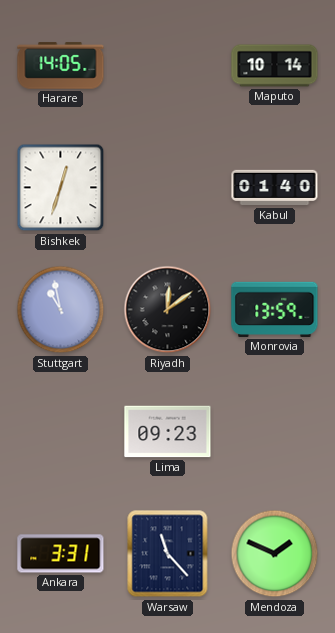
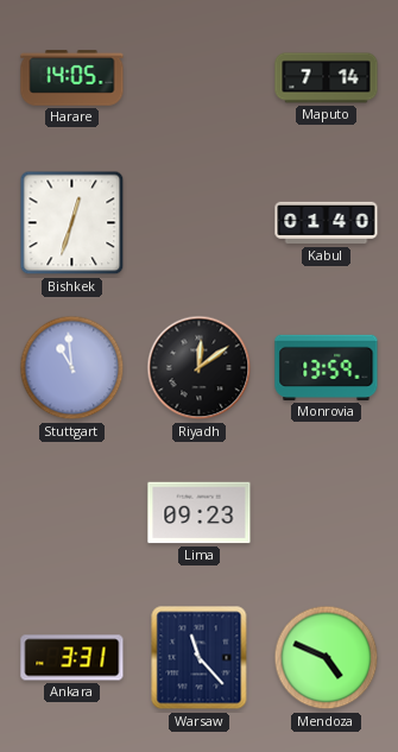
Maputo: 10:14 -> 7:14
Stuttgart: 10:58 -> 10:59
Mendoza: 1:49 -> 4:49
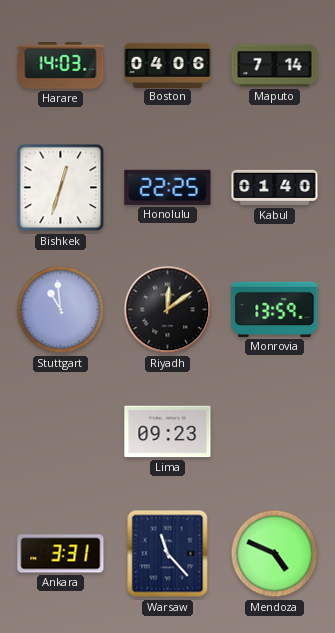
Harare: 14:05 -> 14:03
Boston: none -> 04:06
Honolulu: none -> 22:25
